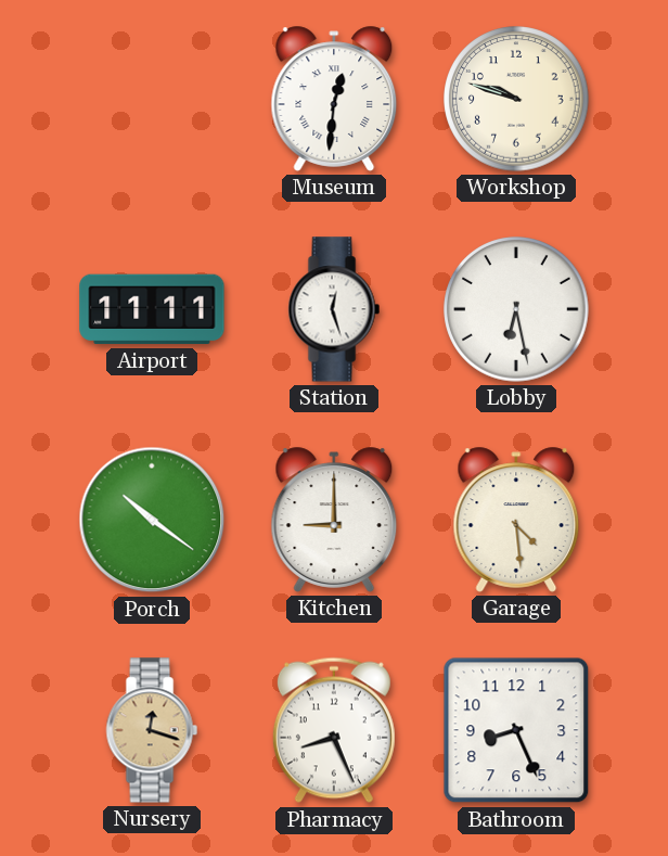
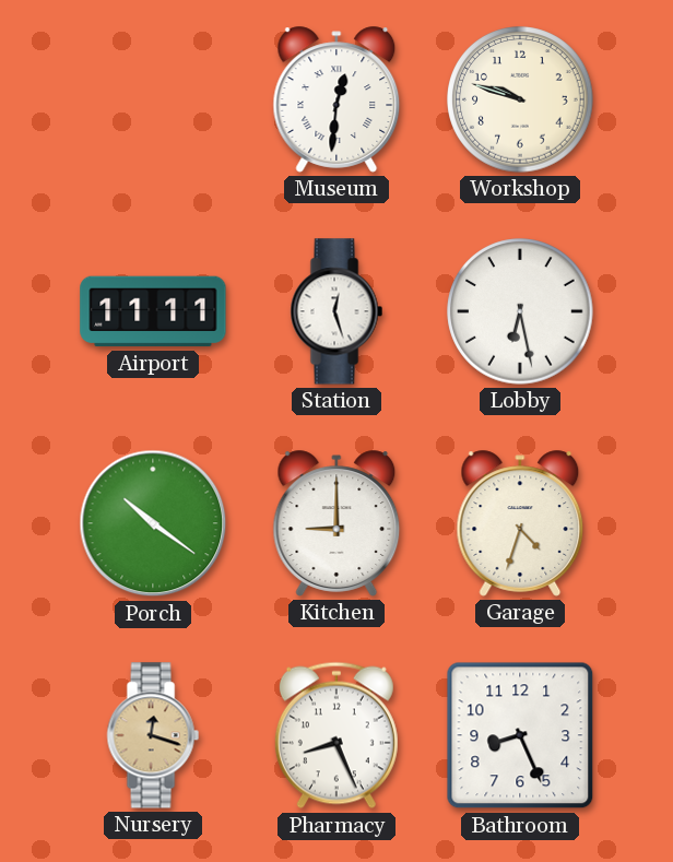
Garage: 4:29 -> 4:33
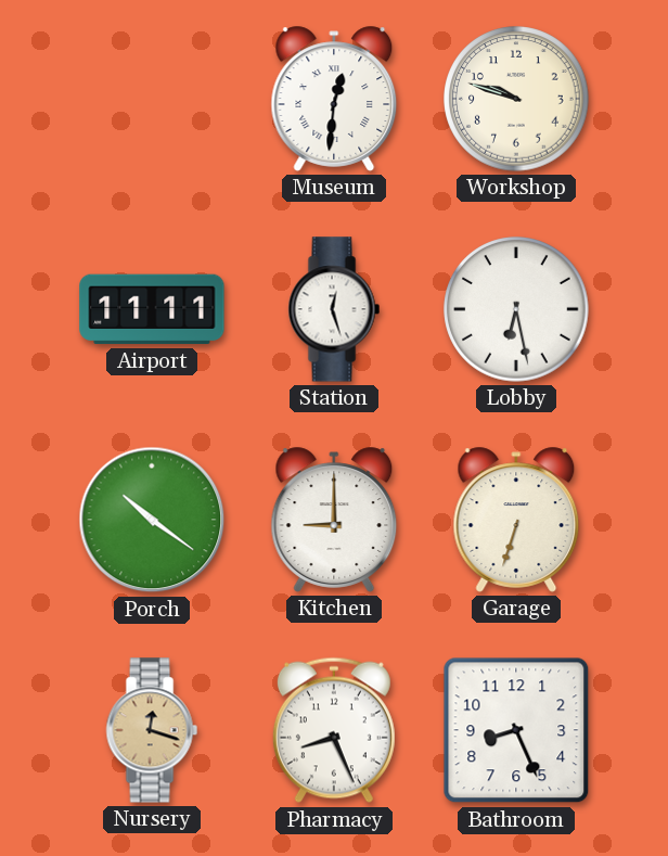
Garage: 4:33 -> 6:33
